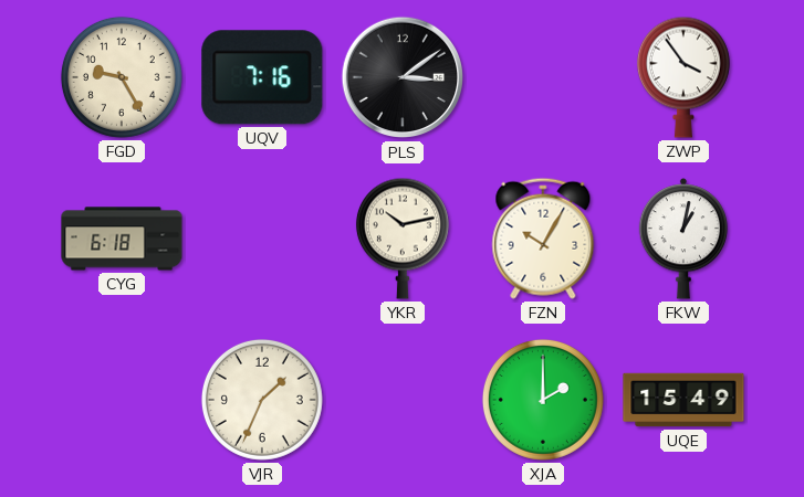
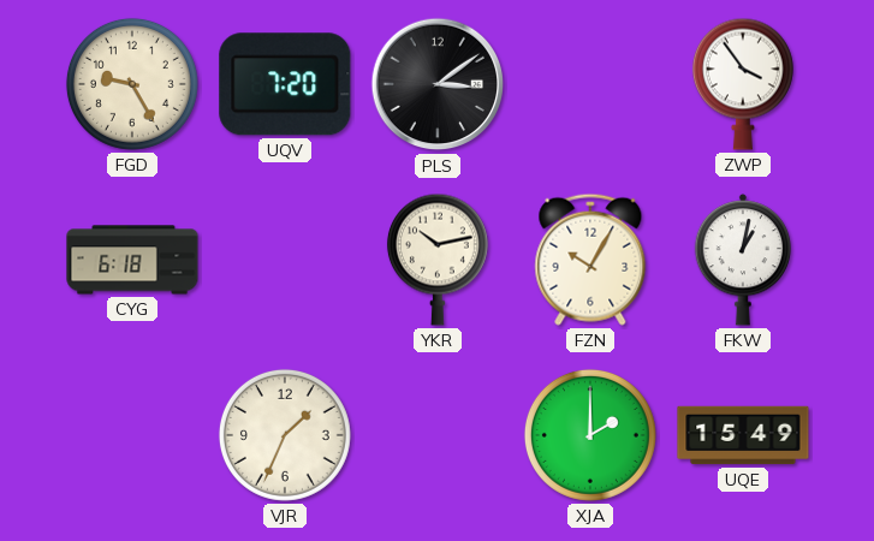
UQV: 7:16 -> 7:20
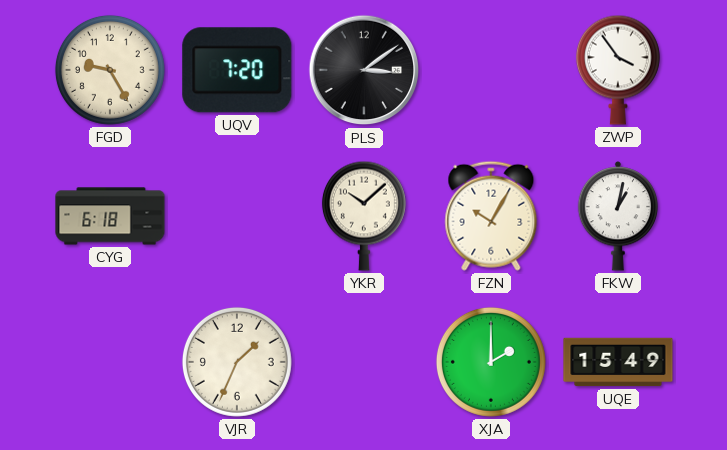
YKR: 10:13 -> 10:08
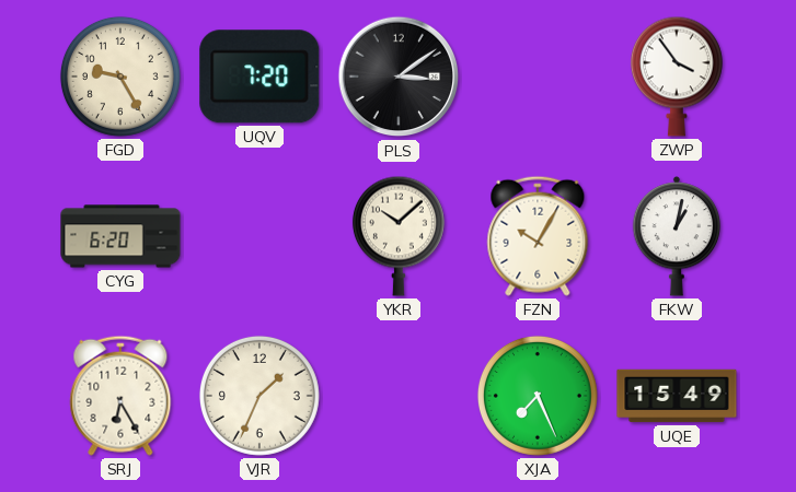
CYG: 6:18 -> 6:20
SRJ: none -> 6:25
XJA: 2:00 -> 7:26
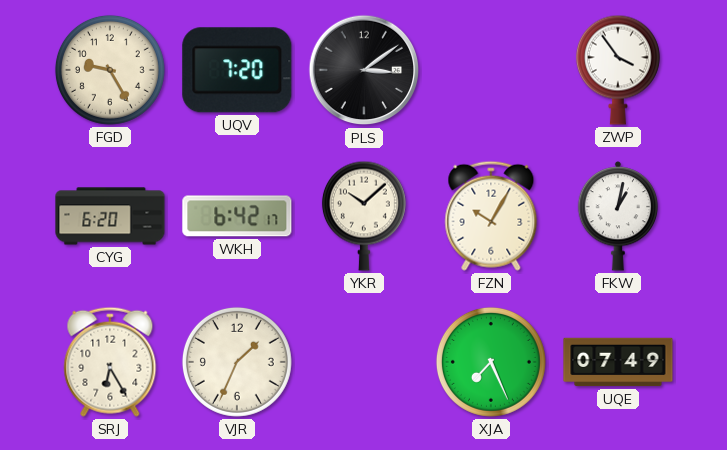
WKH: none -> 6:42
UQE: 15:49 -> 07:49
